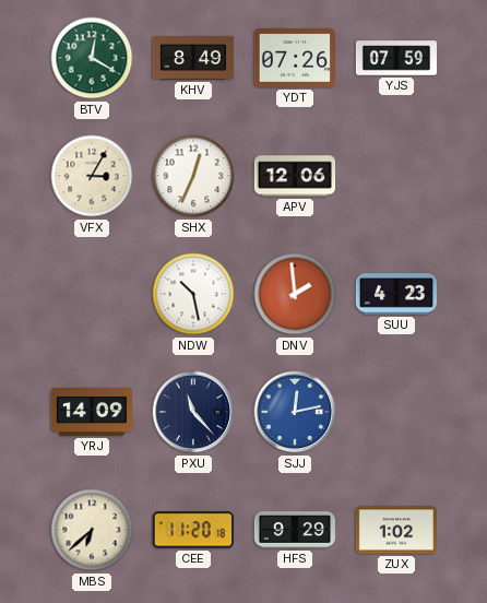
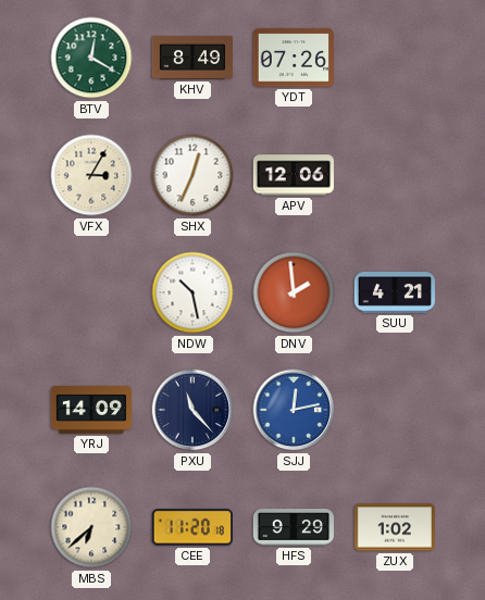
YJS: 07:59 -> none
SUU: 4:23 -> 4:21
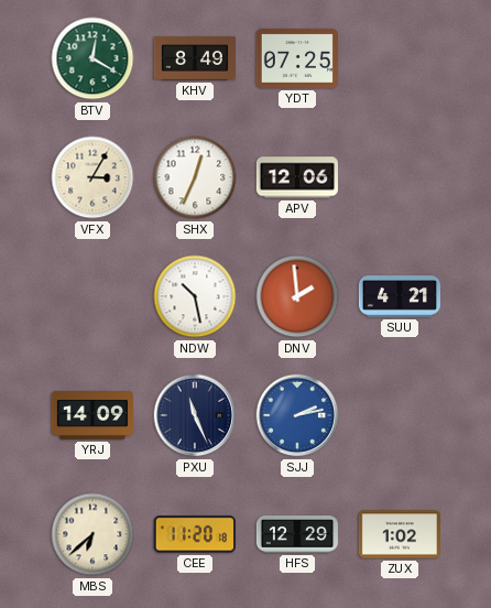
YDT: 07:26 -> 07:25
PXU: 11:23 -> 11:26
SJJ: 12:13 -> 2:13
HFS: 9:29 -> 12:29
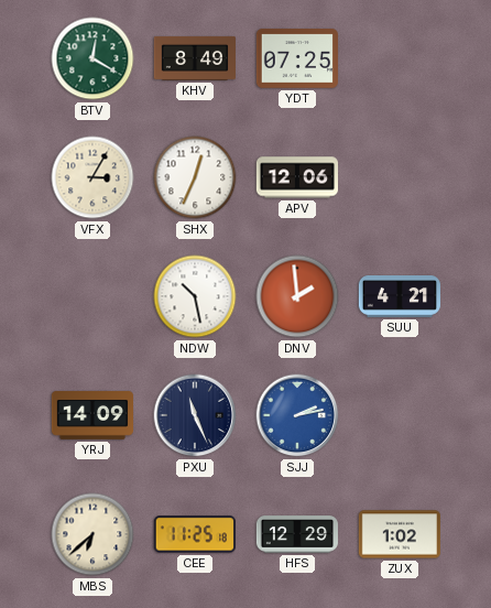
CEE: 11:20 -> 11:25
